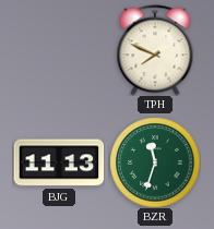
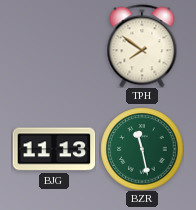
TPH: 7:49 -> 7:51
BZR: 11:33 -> 11:28
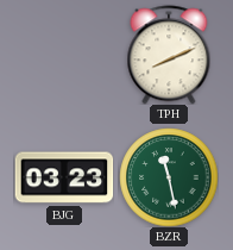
TPH: 7:51 -> 8:11
BJG: 11:13 -> 03:23
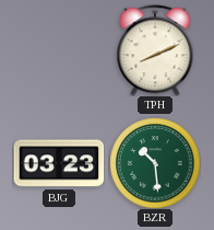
BZR: 11:28 -> 10:29
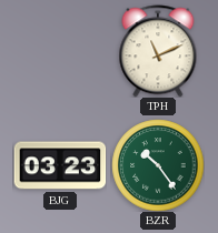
TPH: 8:11 -> 11:11
BZR: 10:29 -> 10:24
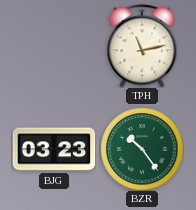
TPH: 11:11 -> 11:13
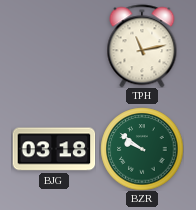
BJG: 03:23 -> 03:18
BZR: 10:24 -> 9:51
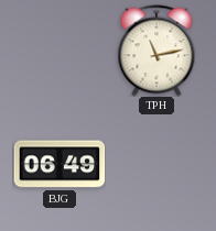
BJG: 03:18 -> 06:49
BZR: 9:51 -> none
